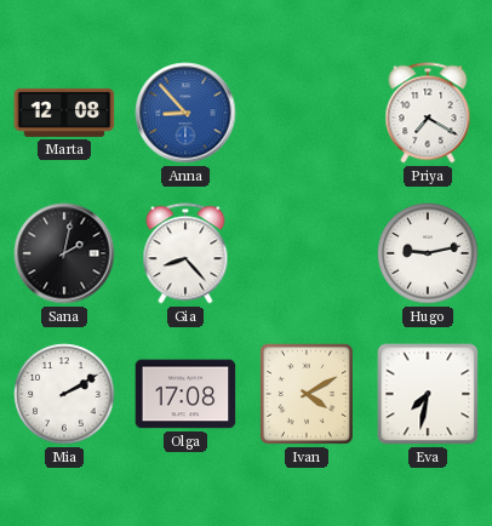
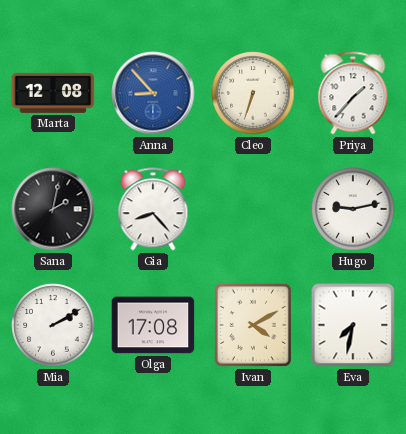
Cleo: none -> 6:33
Priya: 7:20 -> 1:37
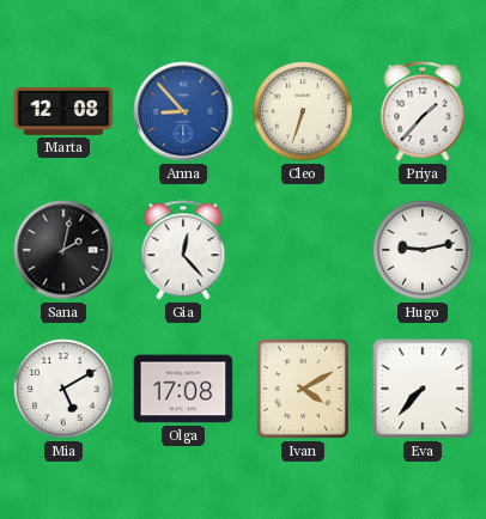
Gia: 8:23 -> 12:23
Mia: 2:10 -> 5:10
Eva: 7:32 -> 7:37
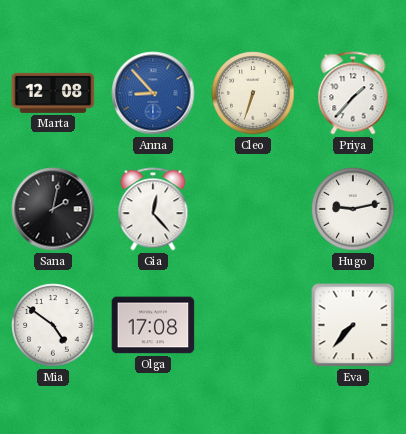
Mia: 5:10 -> 4:51
Ivan: 4:10 -> none
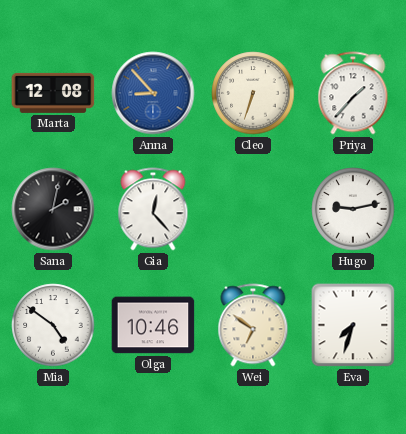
Olga: 17:08 -> 10:46
Wei: none -> 6:51
Eva: 7:37 -> 7:33
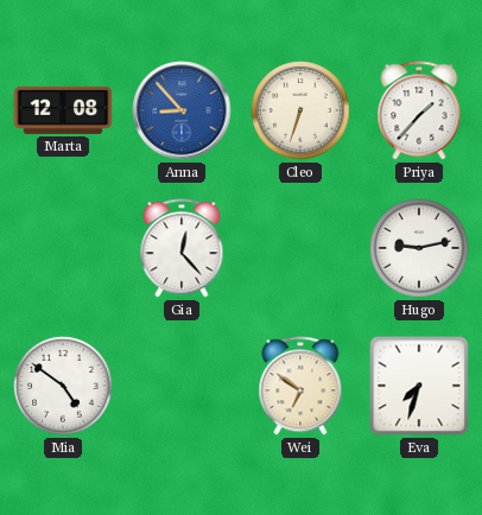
Sana: 2:02 -> none
Olga: 10:46 -> none
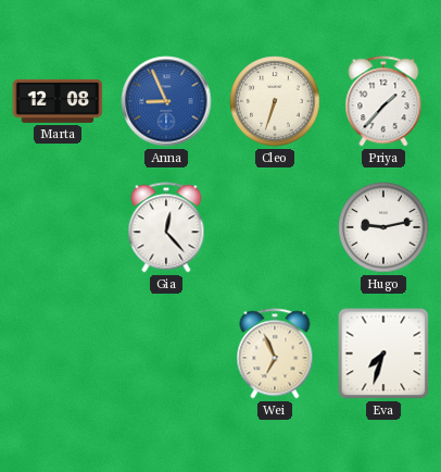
Anna: 8:53 -> 8:56
Mia: 4:51 -> none
Wei: 6:51 -> 6:56
